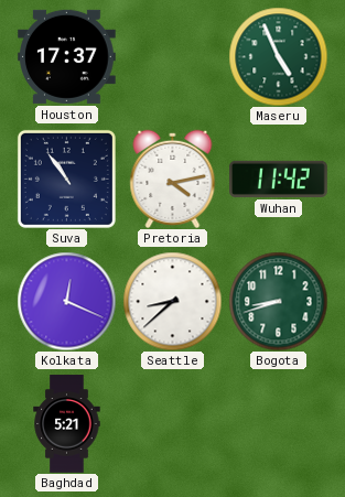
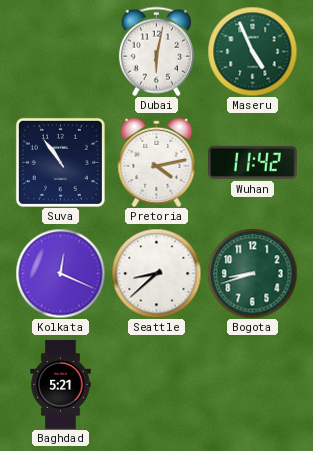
Houston: 17:37 -> none
Dubai: none -> 6:02
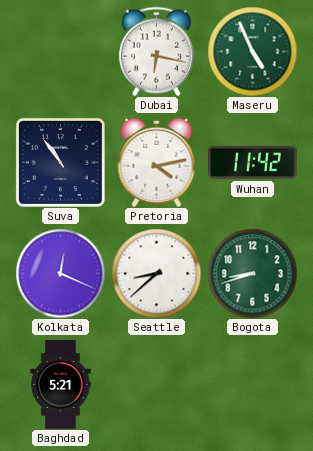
Dubai: 6:02 -> 6:17
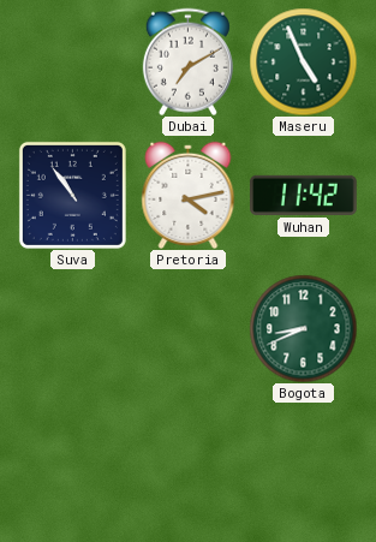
Dubai: 6:17 -> 7:10
Kolkata: 12:19 -> none
Seattle: 8:38 -> none
Bogota: 8:42 -> 8:41
Baghdad: 5:21 -> none
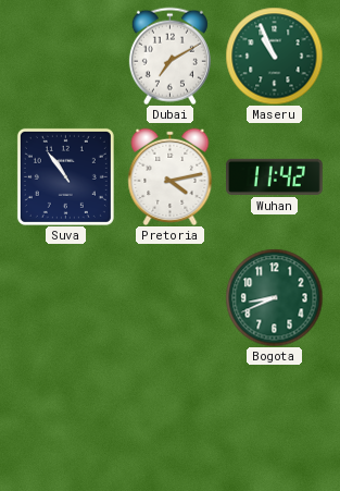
Maseru: 4:56 -> 10:56
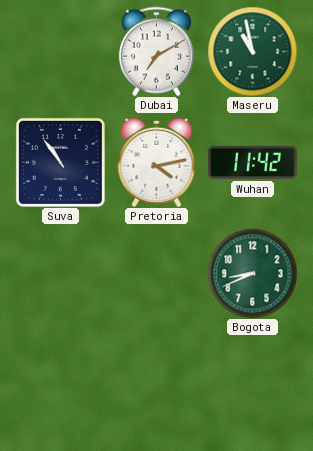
Maseru: 10:56 -> 10:58
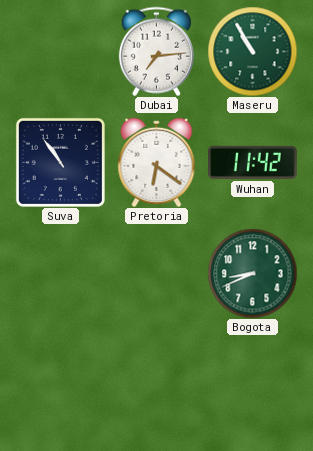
Dubai: 7:10 -> 7:14
Maseru: 10:58 -> 10:55
Pretoria: 4:13 -> 6:21
